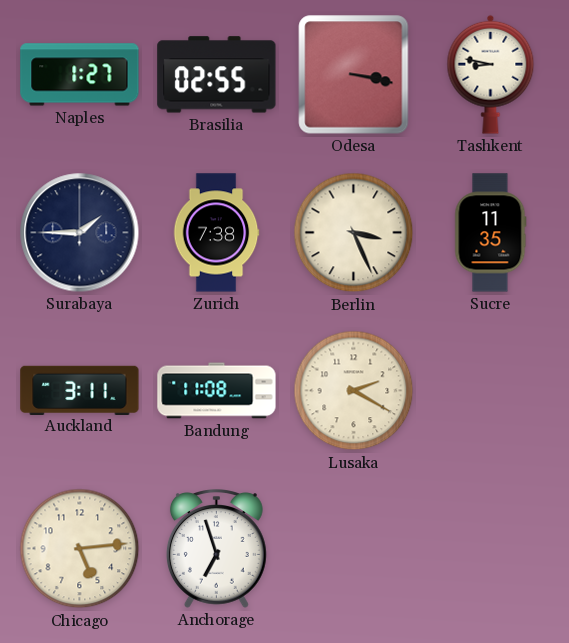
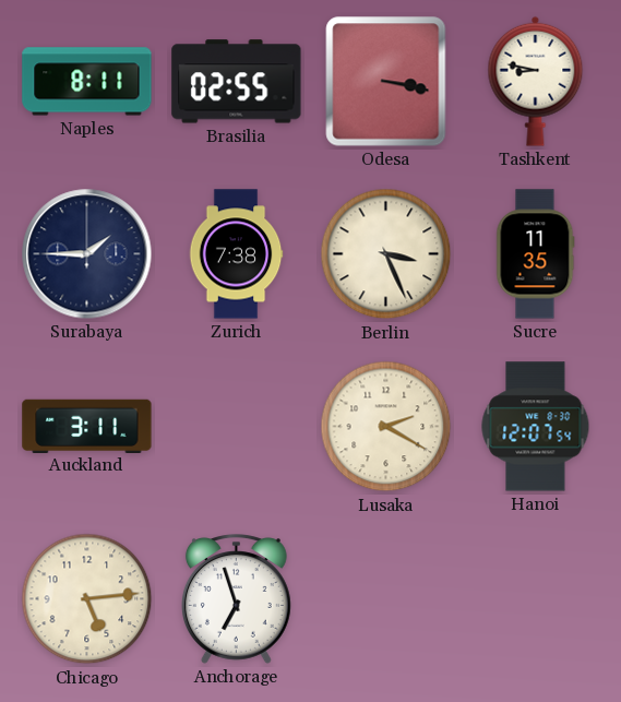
Naples: 1:27 -> 8:11
Bandung: 11:08 -> none
Hanoi: none -> 12:07
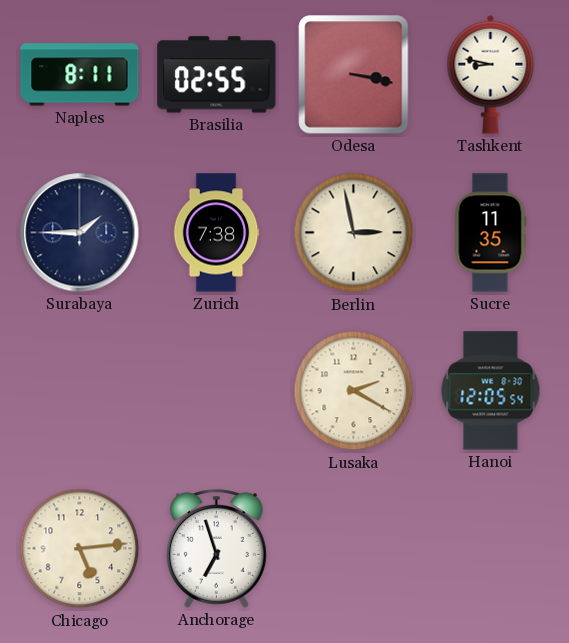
Berlin: 3:26 -> 2:58
Auckland: 3:11 -> none
Hanoi: 12:07 -> 12:05
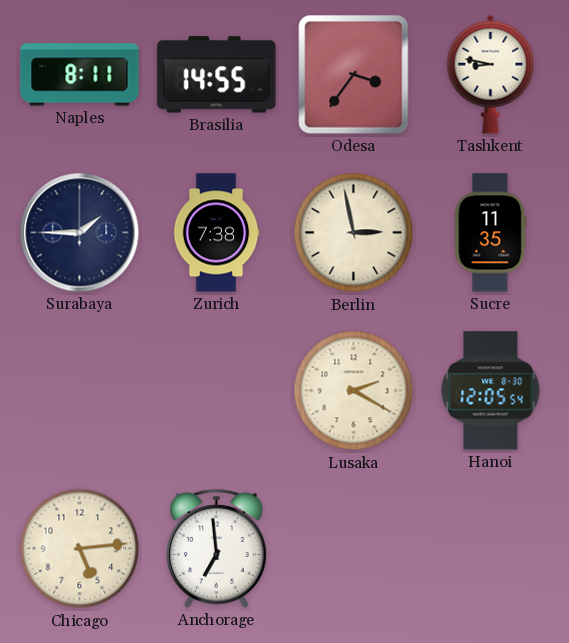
Brasilia: 02:55 -> 14:55
Odesa: 3:17 -> 3:36
Anchorage: 6:57 -> 6:59
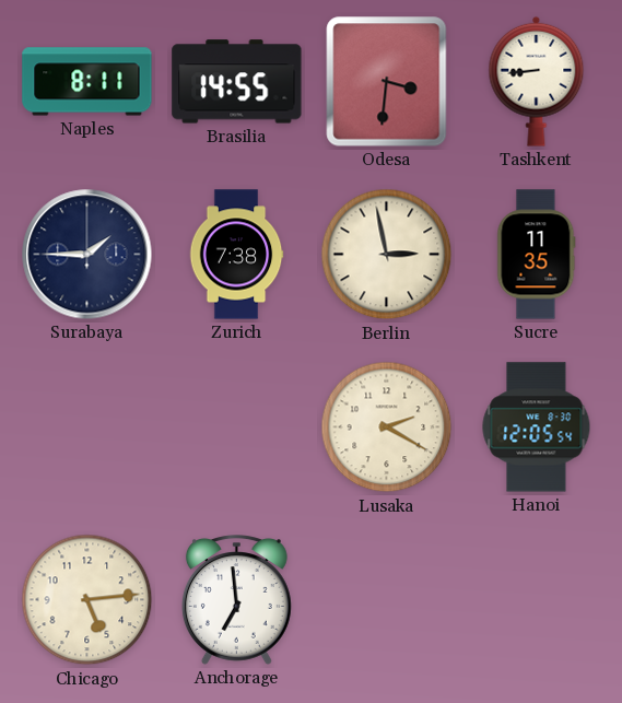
Odesa: 3:36 -> 3:31
Tashkent: 8:47 -> 8:44
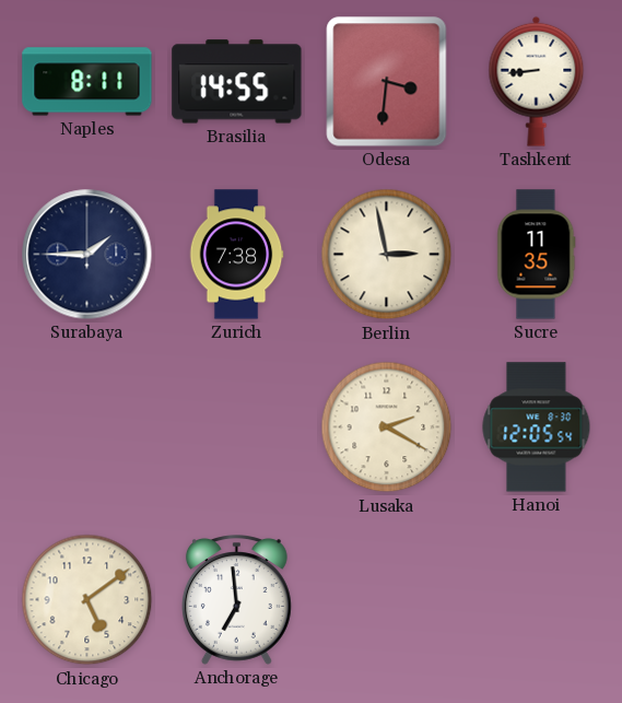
Chicago: 5:14 -> 5:09
